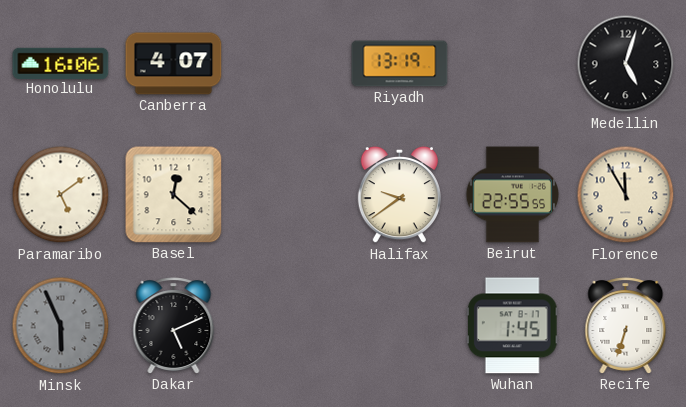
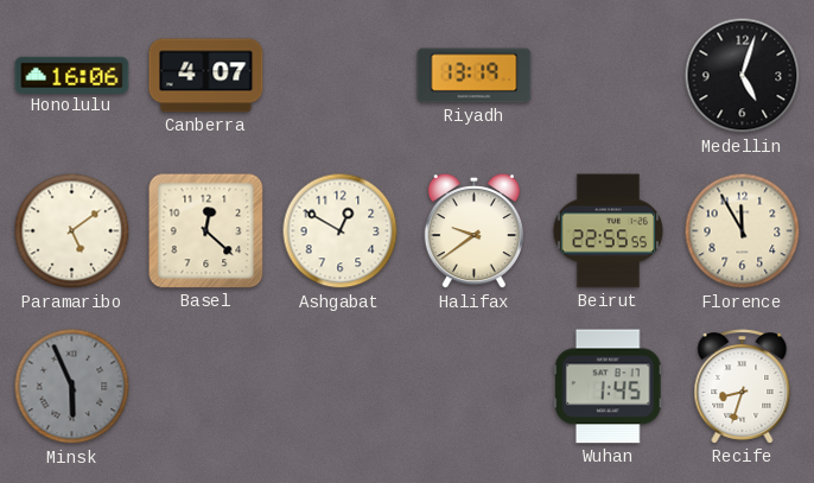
Ashgabat: none -> 12:50
Dakar: 5:11 -> none
Recife: 6:33 -> 8:33
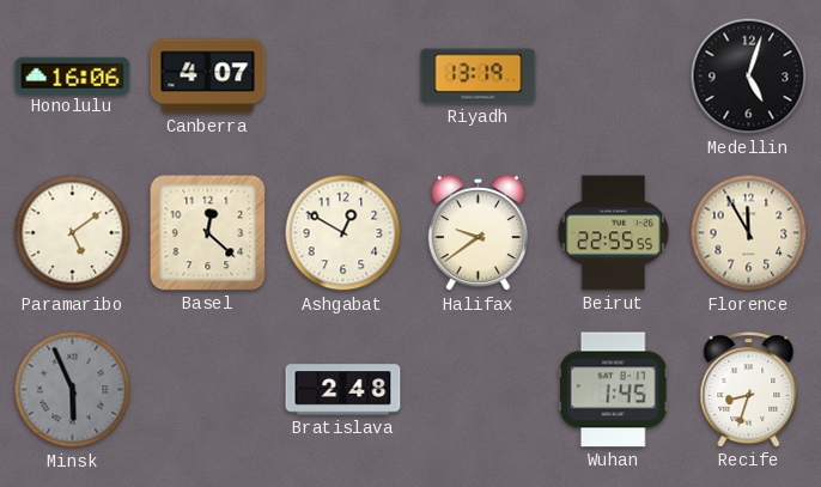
Bratislava: none -> 2:48
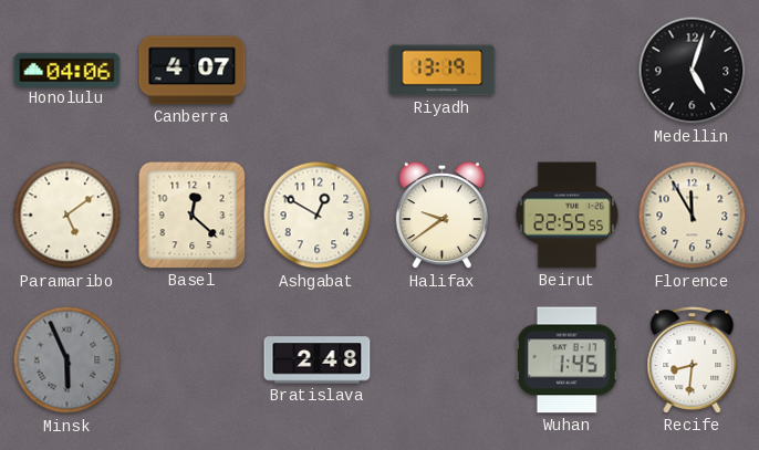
Honolulu: 16:06 -> 04:06
Recife: 8:33 -> 8:31
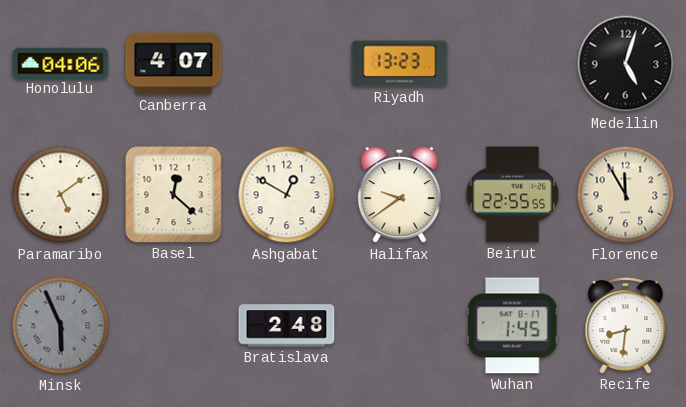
Riyadh: 13:19 -> 13:23
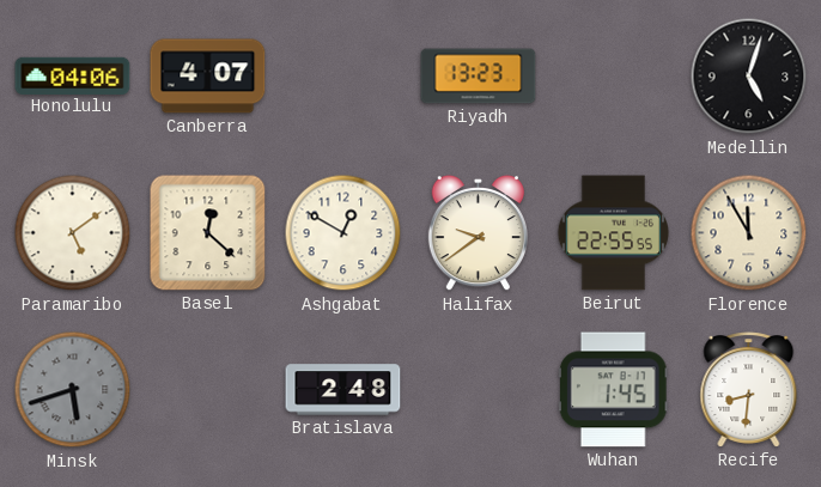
Minsk: 5:56 -> 5:42
